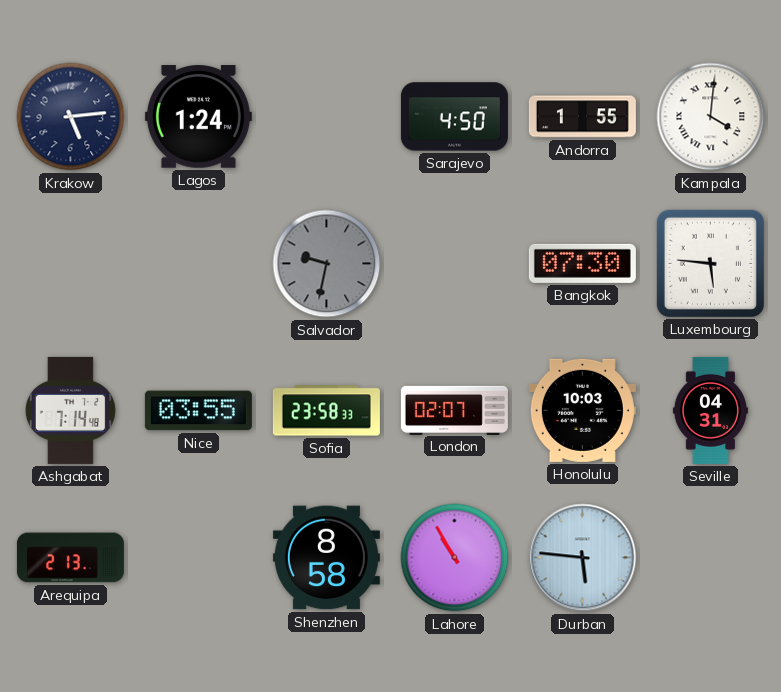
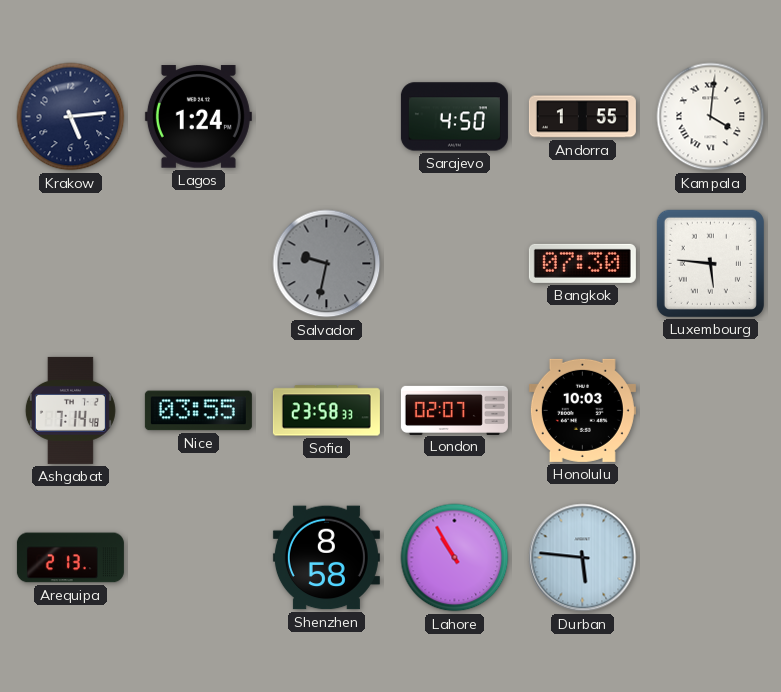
Seville: 04:31 -> none
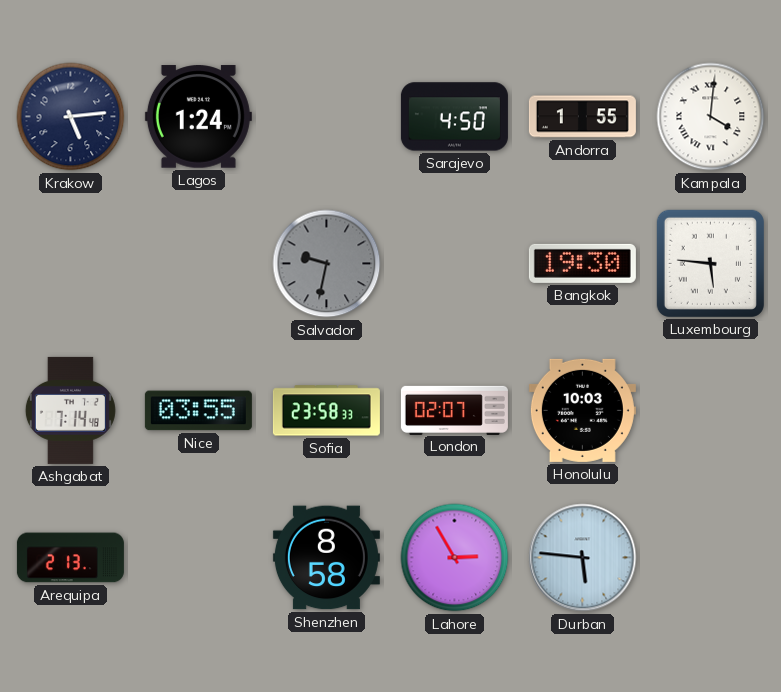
Bangkok: 07:30 -> 19:30
Lahore: 10:55 -> 2:55
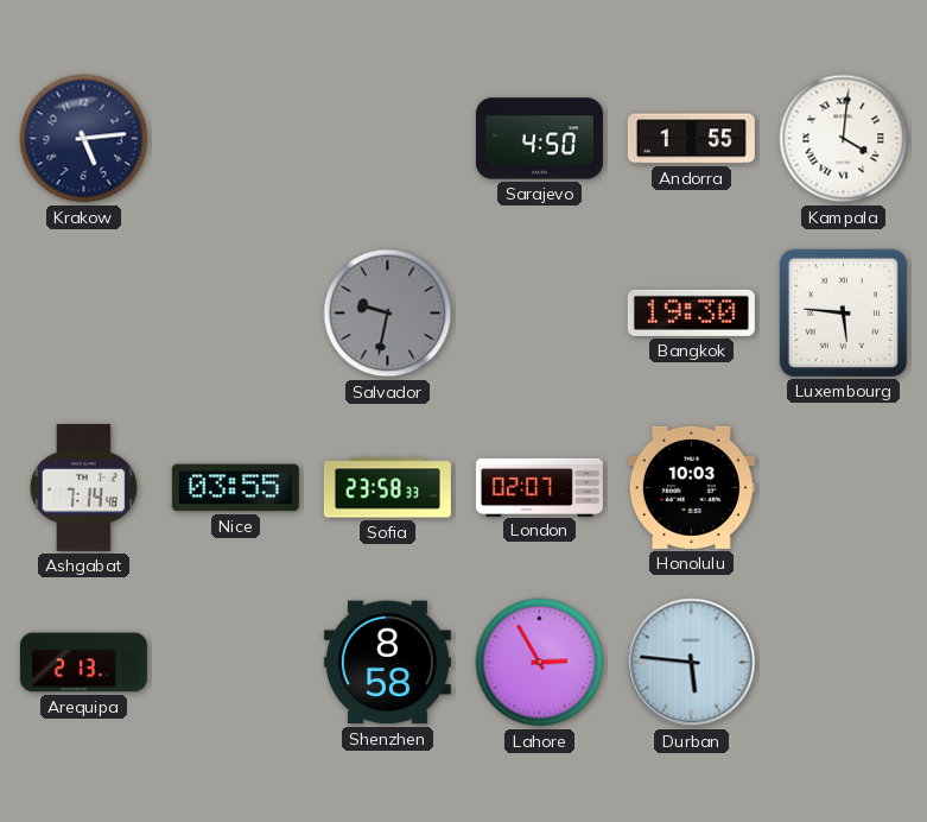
Lagos: 1:24 -> none
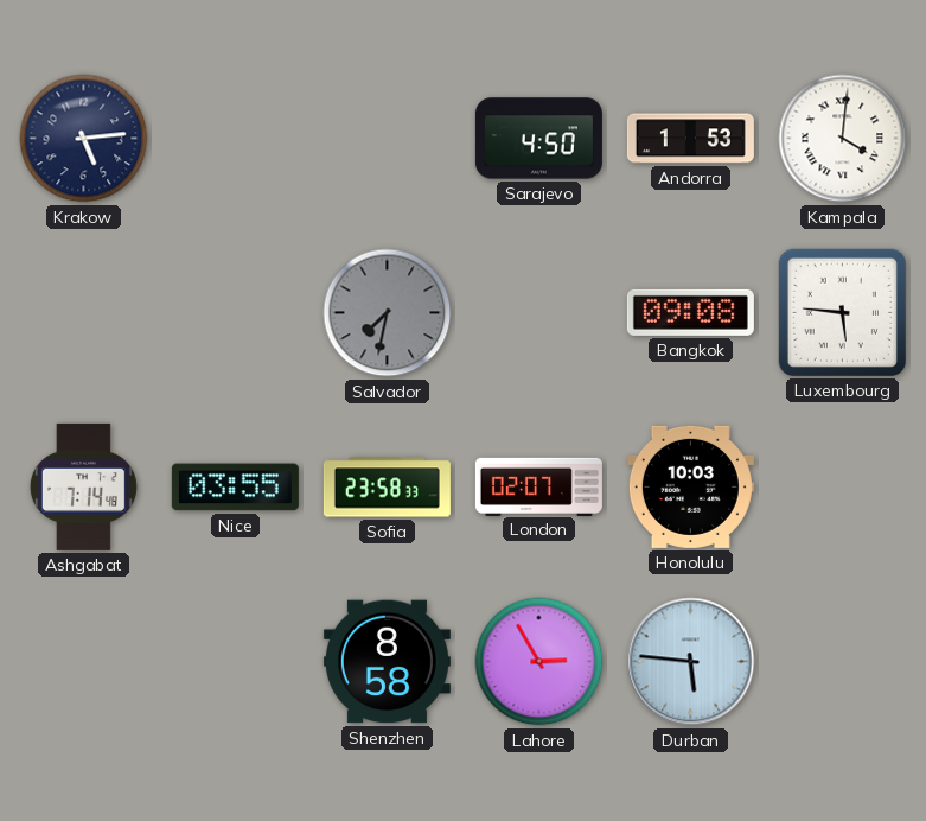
Andorra: 1:55 -> 1:53
Salvador: 9:32 -> 7:32
Bangkok: 19:30 -> 09:08
Arequipa: 2:13 -> none
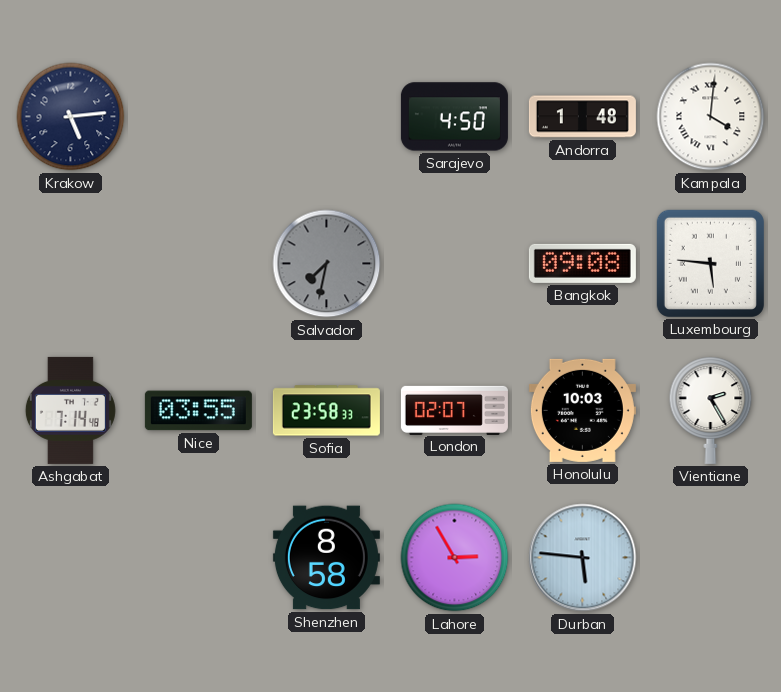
Andorra: 1:53 -> 1:48
Vientiane: none -> 2:25
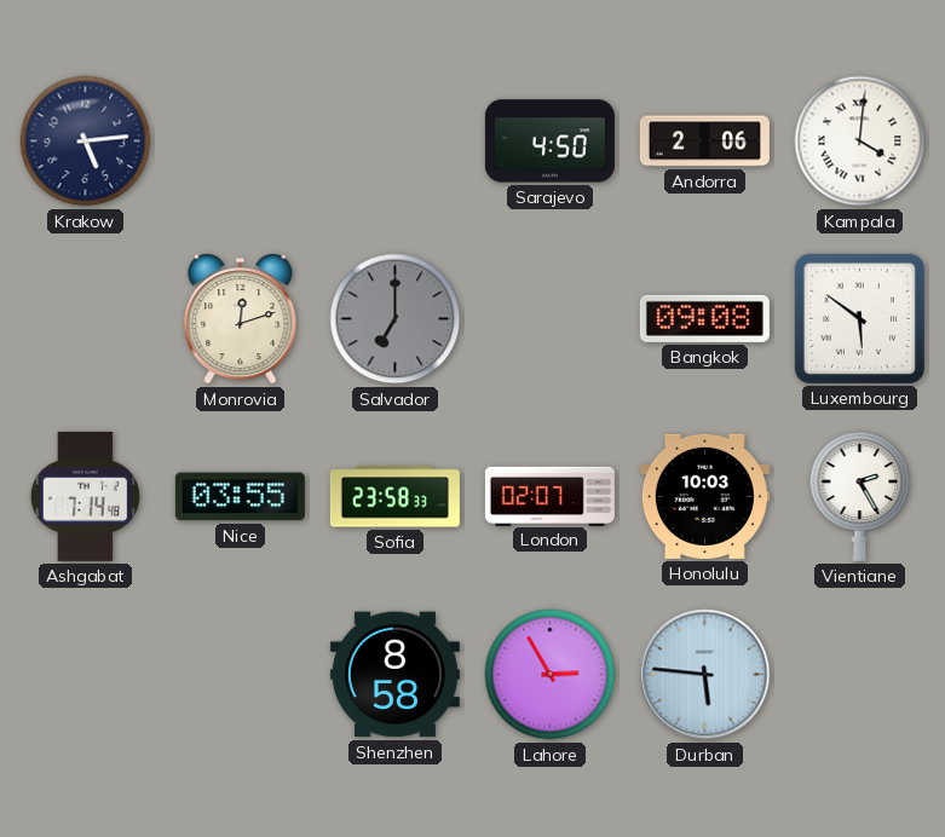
Andorra: 1:48 -> 2:06
Monrovia: none -> 12:12
Salvador: 7:32 -> 7:00
Luxembourg: 5:46 -> 5:51
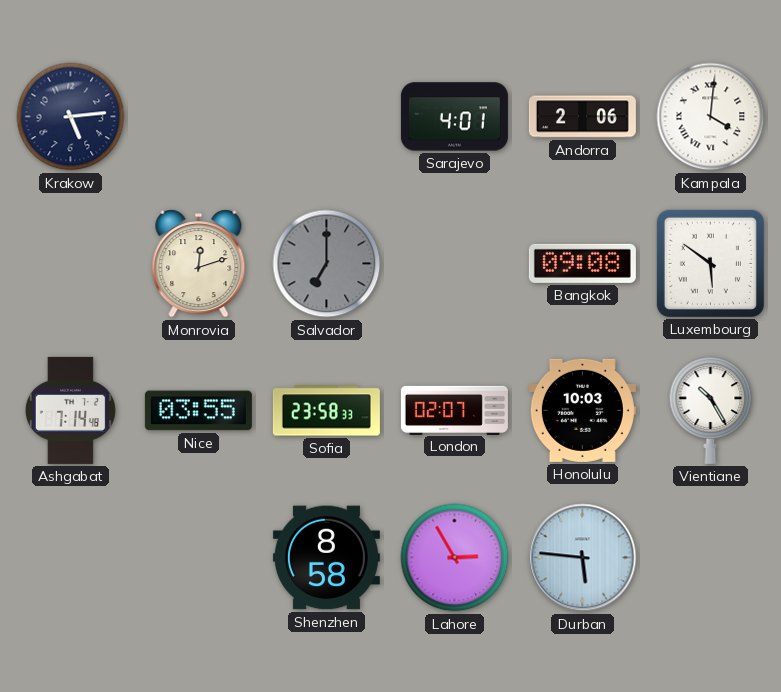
Sarajevo: 4:50 -> 4:01
Vientiane: 2:25 -> 10:25
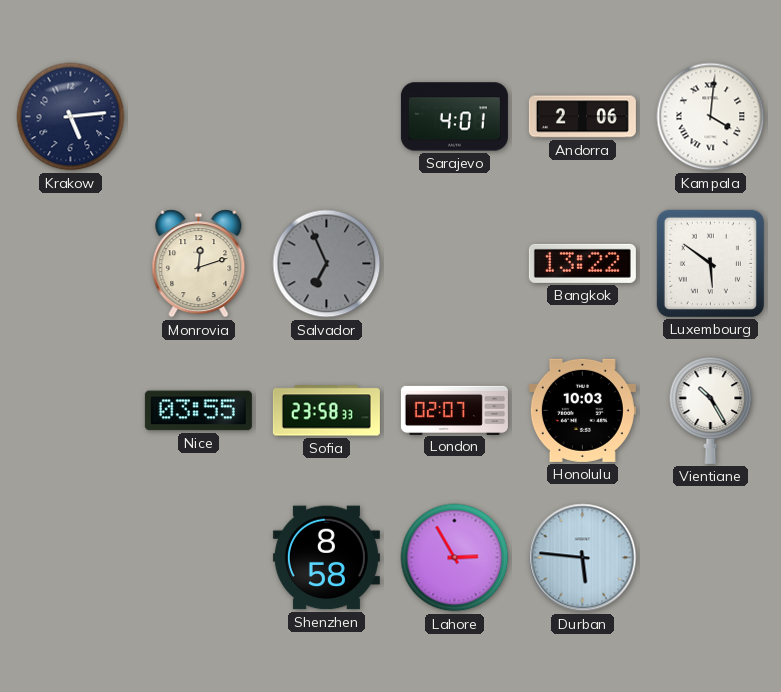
Salvador: 7:00 -> 6:56
Bangkok: 09:08 -> 13:22
Ashgabat: 7:14 -> none
